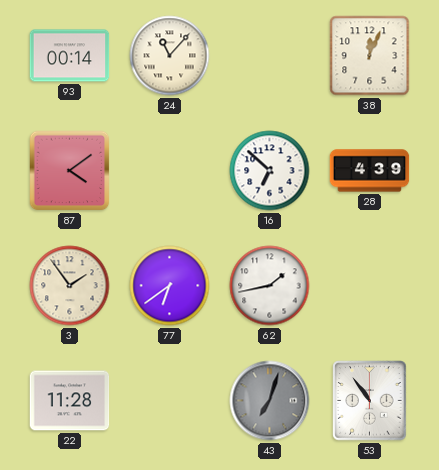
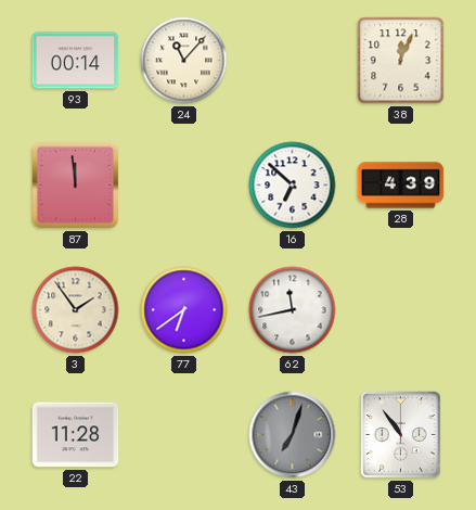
87: 4:09 -> 11:59
62: 1:43 -> 11:43
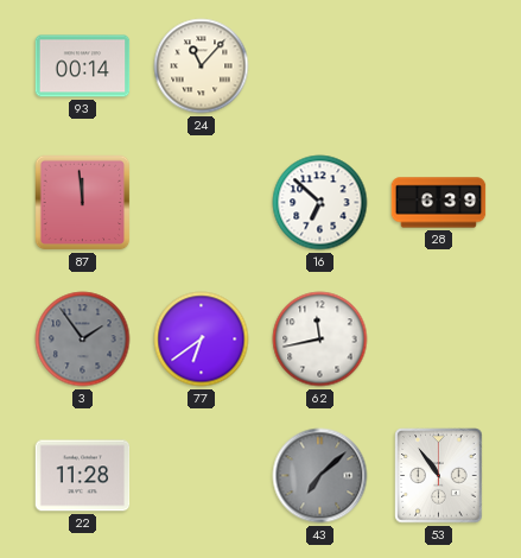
38: 12:04 -> none
28: 4:39 -> 6:39
3 dial: cream -> grey
43: 7:03 -> 7:08
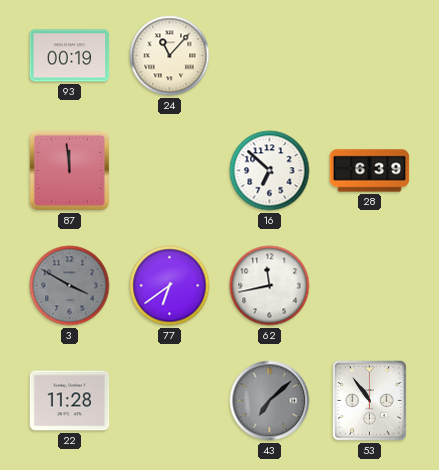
93: 00:14 -> 00:19
3: 1:54 -> 3:50
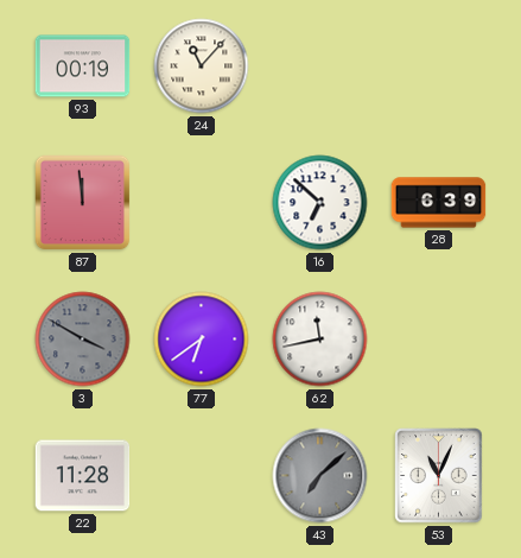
53: 10:54 -> 11:04
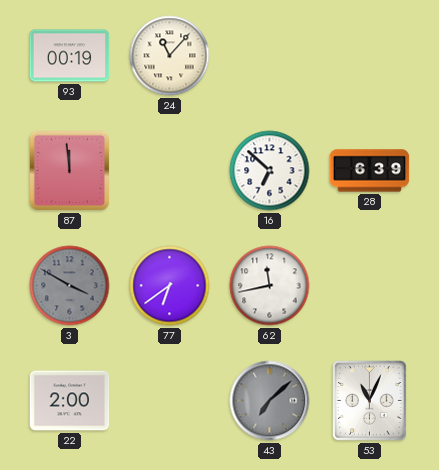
22: 11:28 -> 2:00
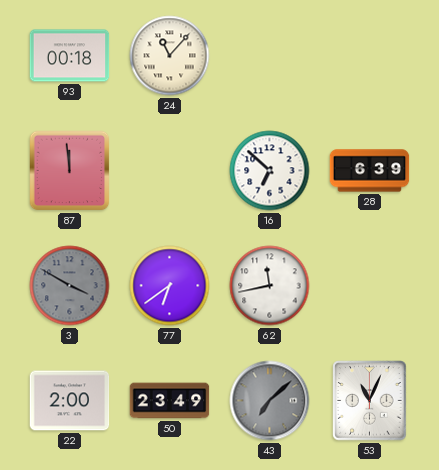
93: 00:19 -> 00:18
50: none -> 23:49
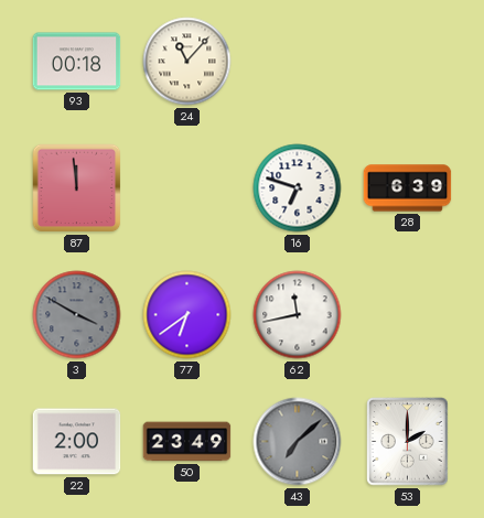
16: 6:52 -> 6:48
53: 11:04 -> 2:00
